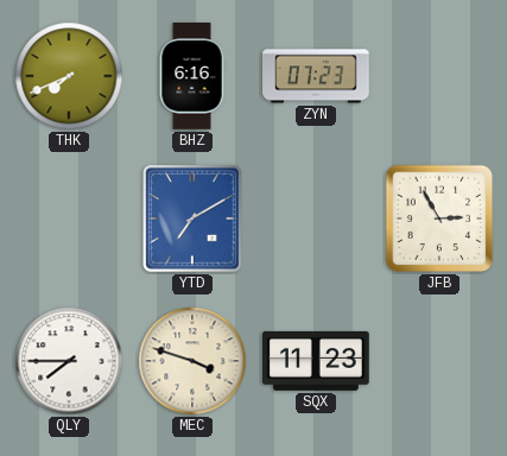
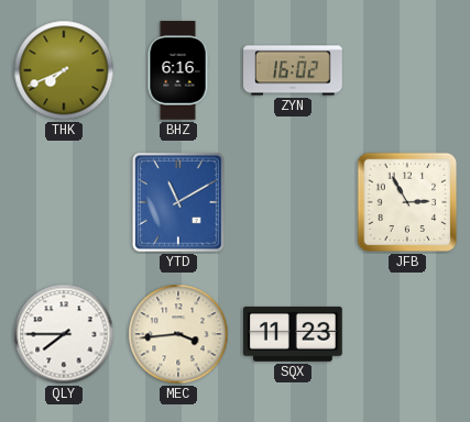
ZYN: 07:23 -> 16:02
YTD: 7:10 -> 11:10
MEC: 3:48 -> 3:44
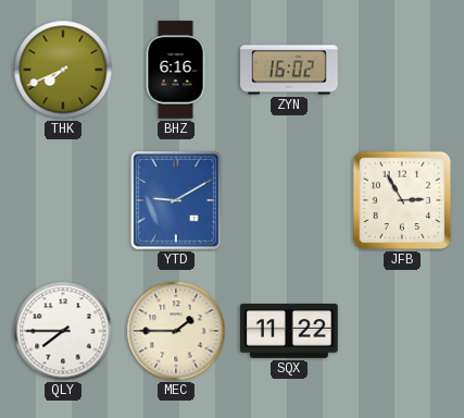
YTD: 11:10 -> 9:10
MEC: 3:44 -> 1:45
SQX: 11:23 -> 11:22
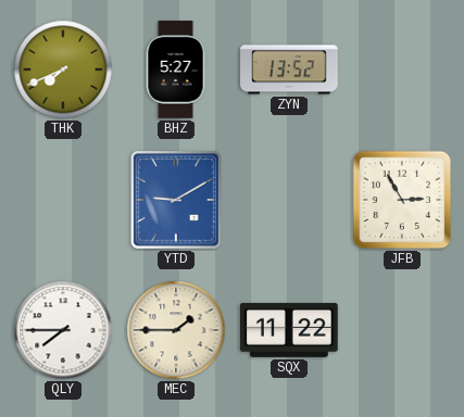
BHZ: 6:16 -> 5:27
ZYN: 16:02 -> 13:52
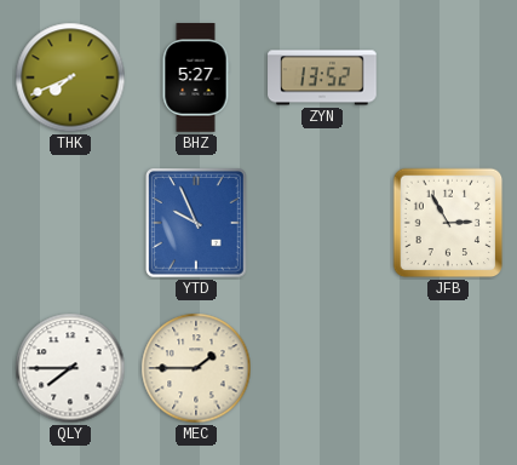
YTD: 9:10 -> 9:56
SQX: 11:22 -> none
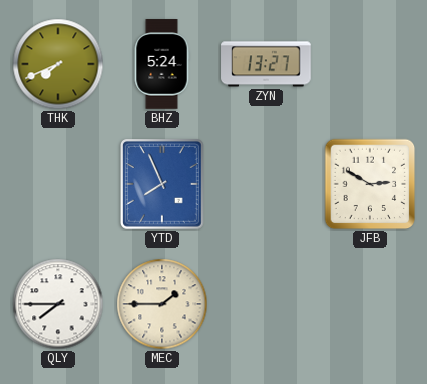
BHZ: 5:27 -> 5:24
ZYN: 13:52 -> 13:27
YTD: 9:56 -> 7:56
JFB: 2:55 -> 2:50
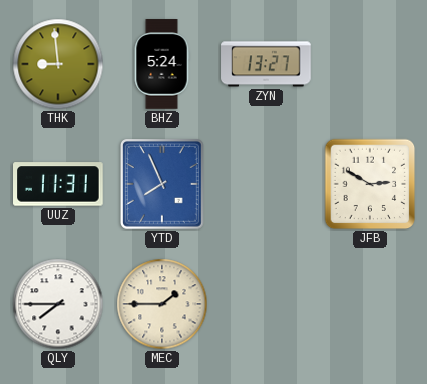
THK: 7:41 -> 8:59
UUZ: none -> 11:31
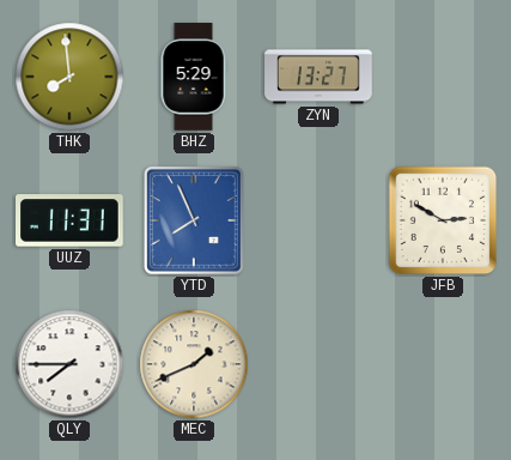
THK: 8:59 -> 7:59
BHZ: 5:24 -> 5:29
MEC: 1:45 -> 1:41
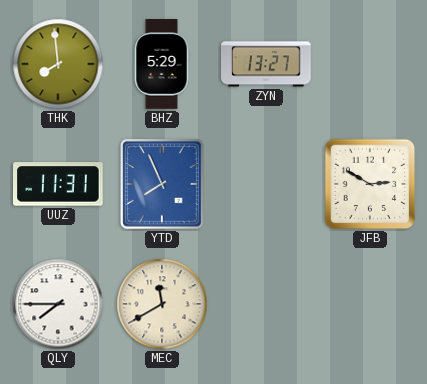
MEC: 1:41 -> 11:40
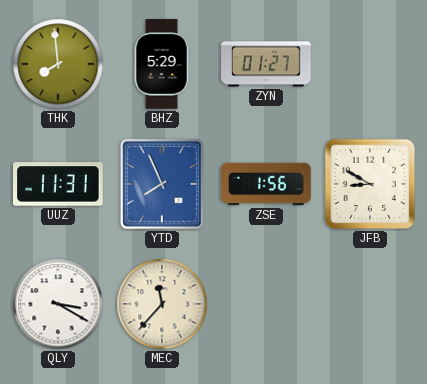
ZYN: 13:27 -> 01:27
ZSE: none -> 1:56
JFB: 2:50 -> 8:50
QLY: 7:45 -> 3:20
MEC: 11:40 -> 11:37
